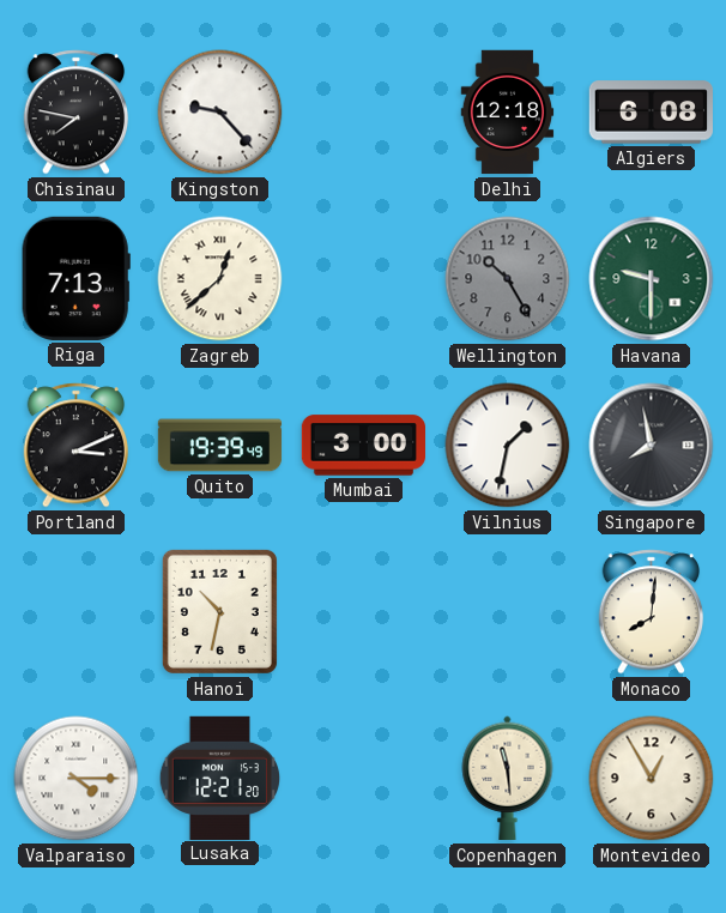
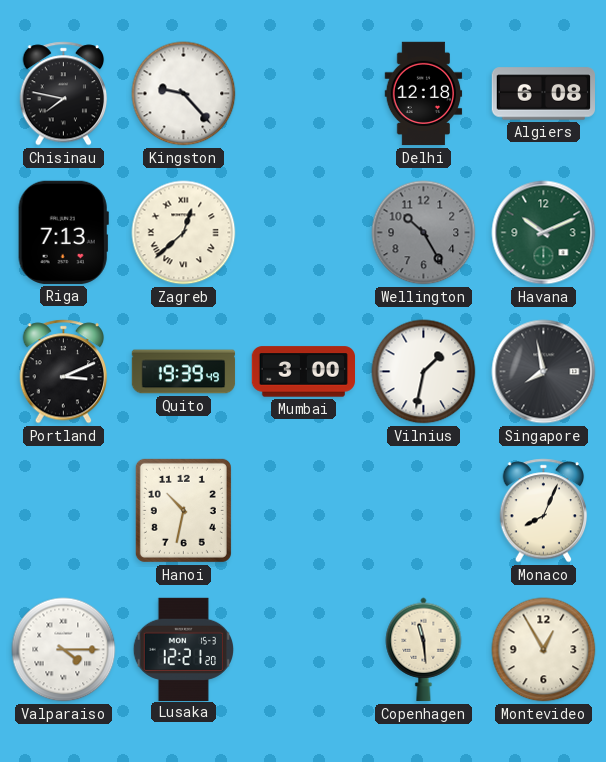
Havana: 9:30 -> 10:11
Monaco: 8:01 -> 8:04
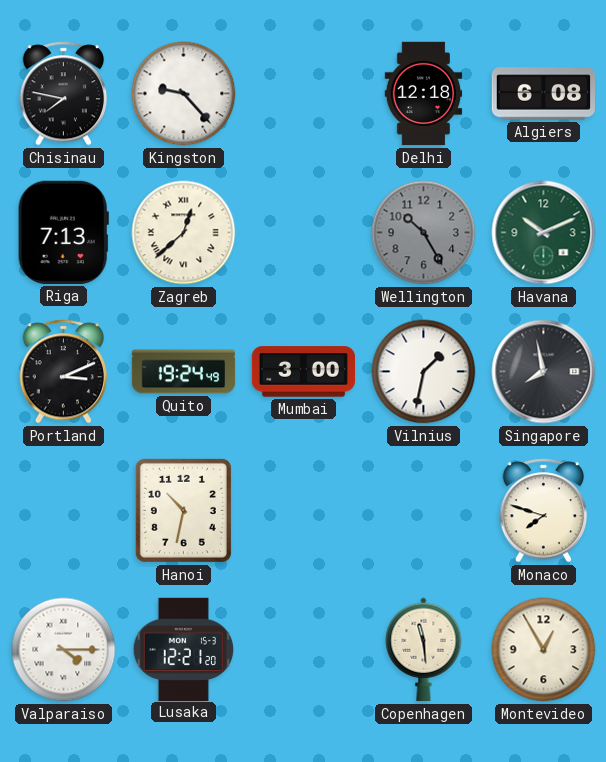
Quito: 19:39 -> 19:24
Monaco: 8:04 -> 7:48
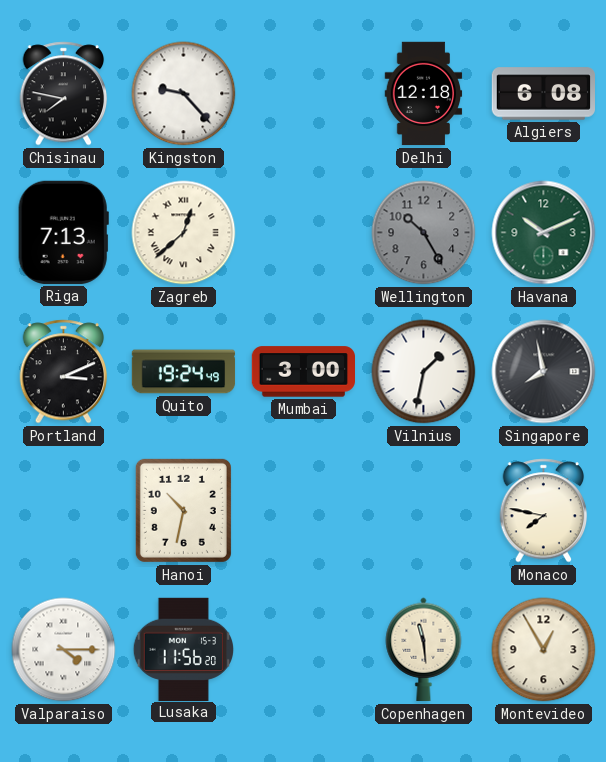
Monaco: 7:48 -> 7:47
Lusaka: 12:21 -> 11:56
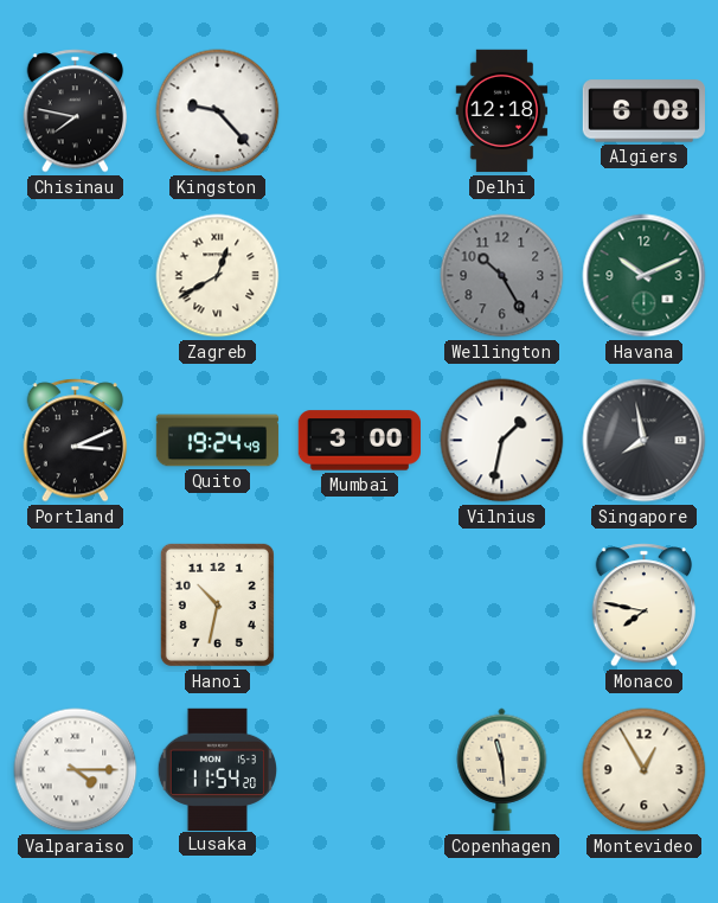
Riga: 7:13 -> none
Zagreb: 12:38 -> 12:40
Lusaka: 11:56 -> 11:54
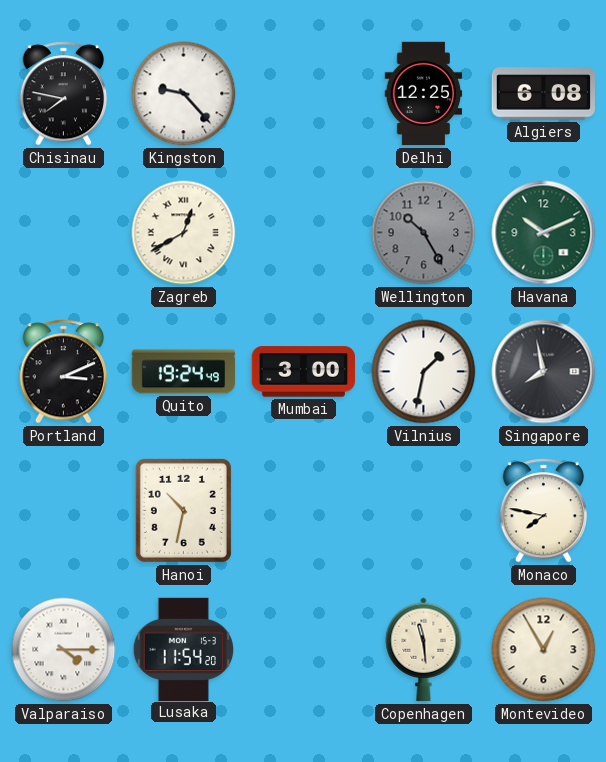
Delhi: 12:18 -> 12:25
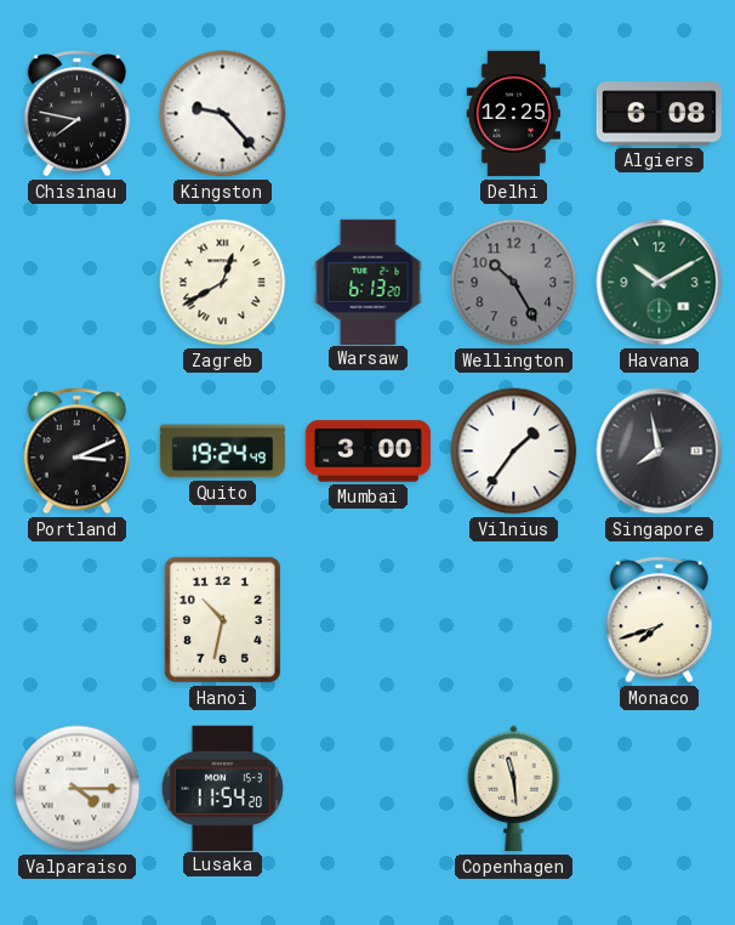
Warsaw: none -> 6:13
Havana: 10:11 -> 10:10
Vilnius: 1:32 -> 1:36
Monaco: 7:47 -> 7:42
Montevideo: 12:55 -> none
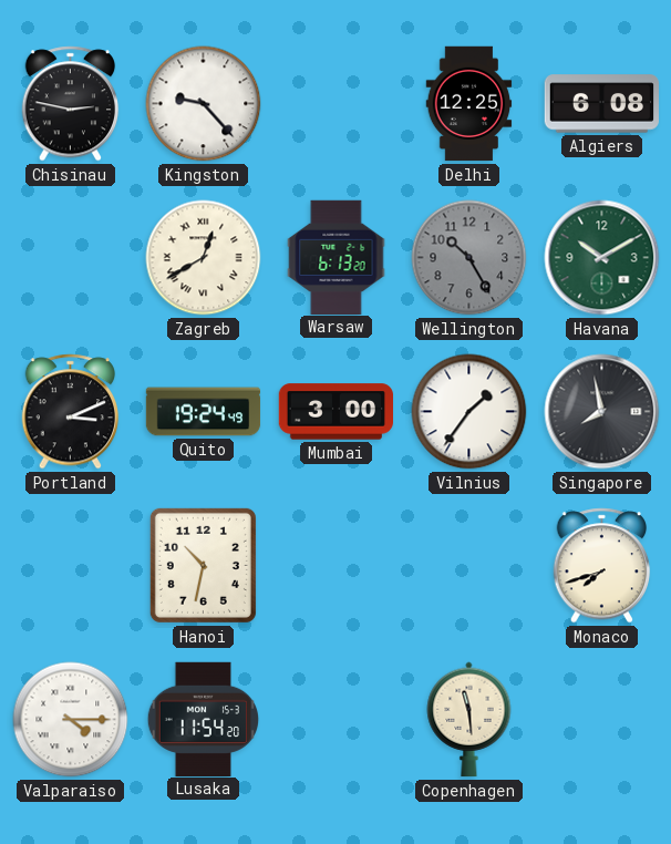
Chisinau: 7:47 -> 2:47
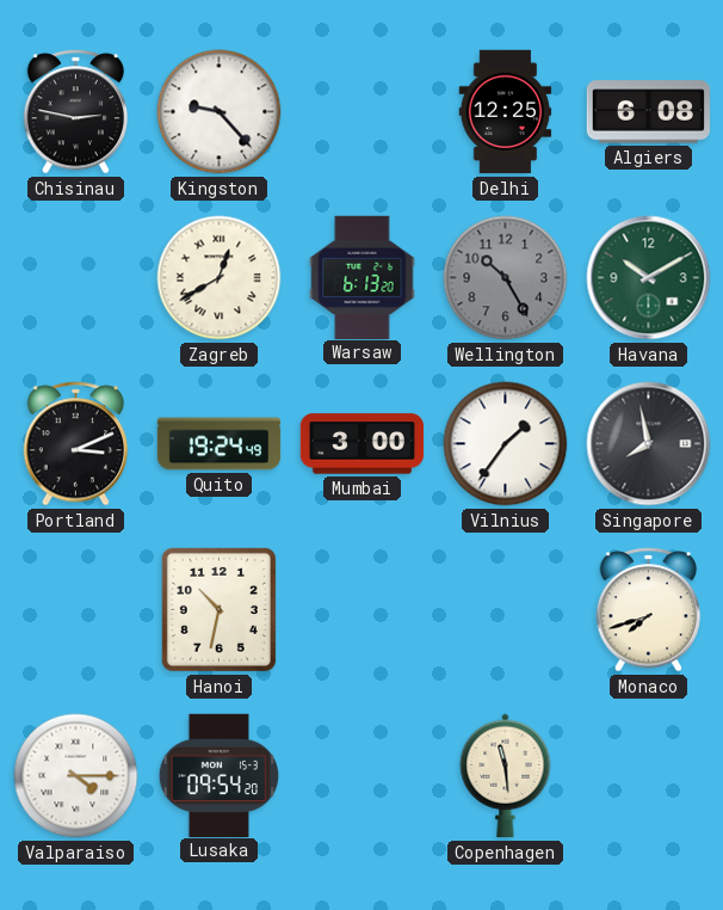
Lusaka: 11:54 -> 09:54
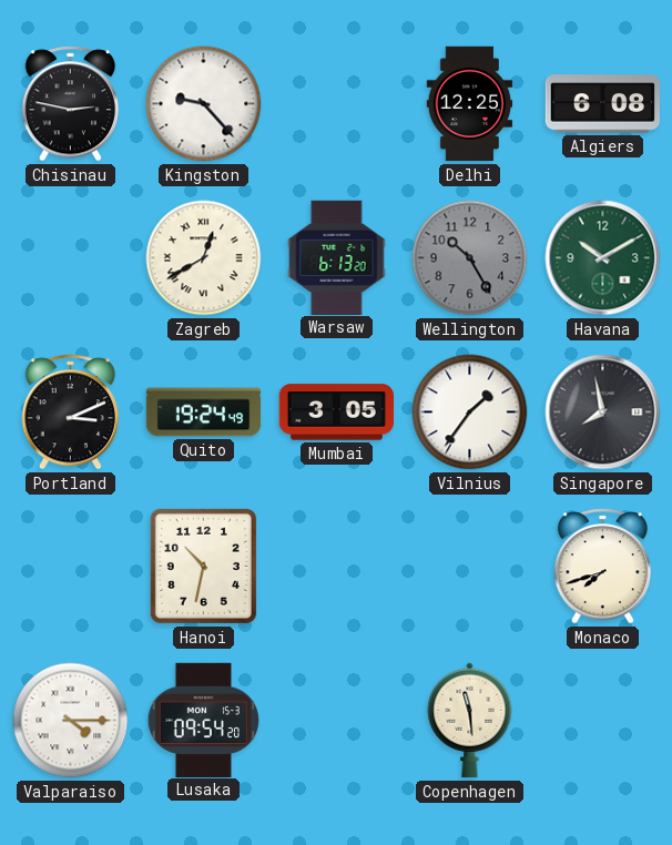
Mumbai: 3:00 -> 3:05
